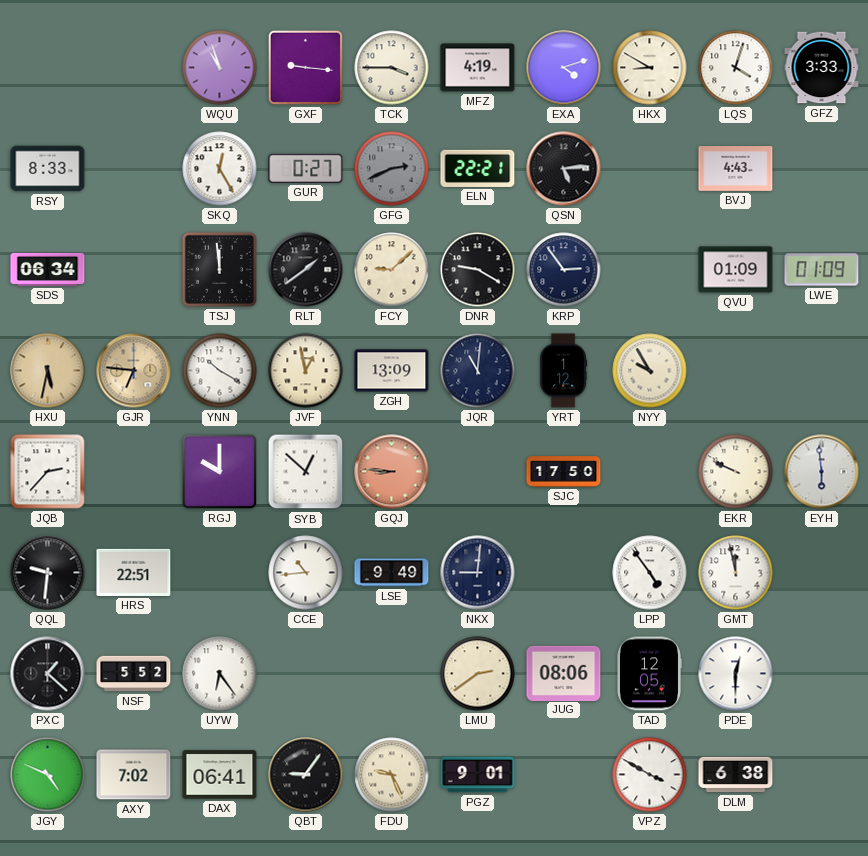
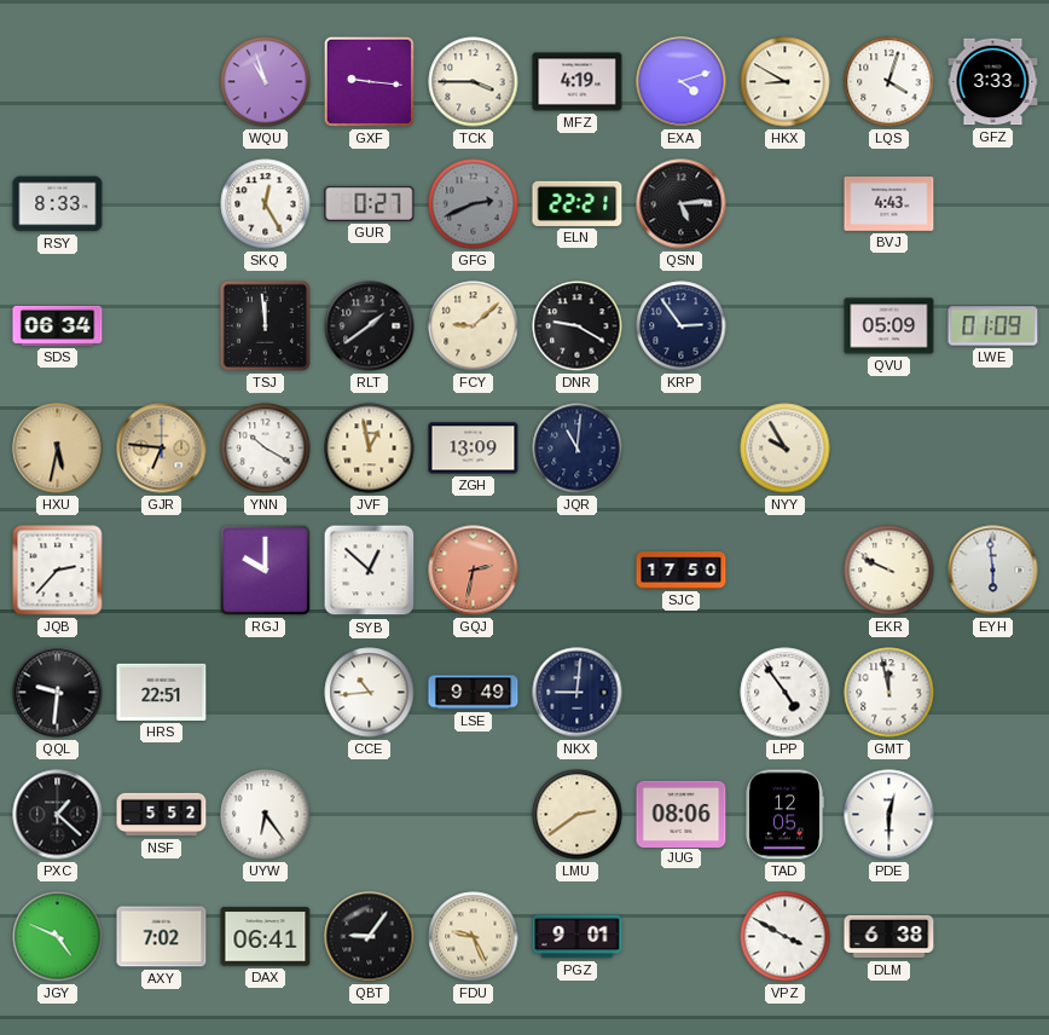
QVU: 01:09 -> 05:09
YRT: 1:12 -> none
GQJ: 8:46 -> 2:32
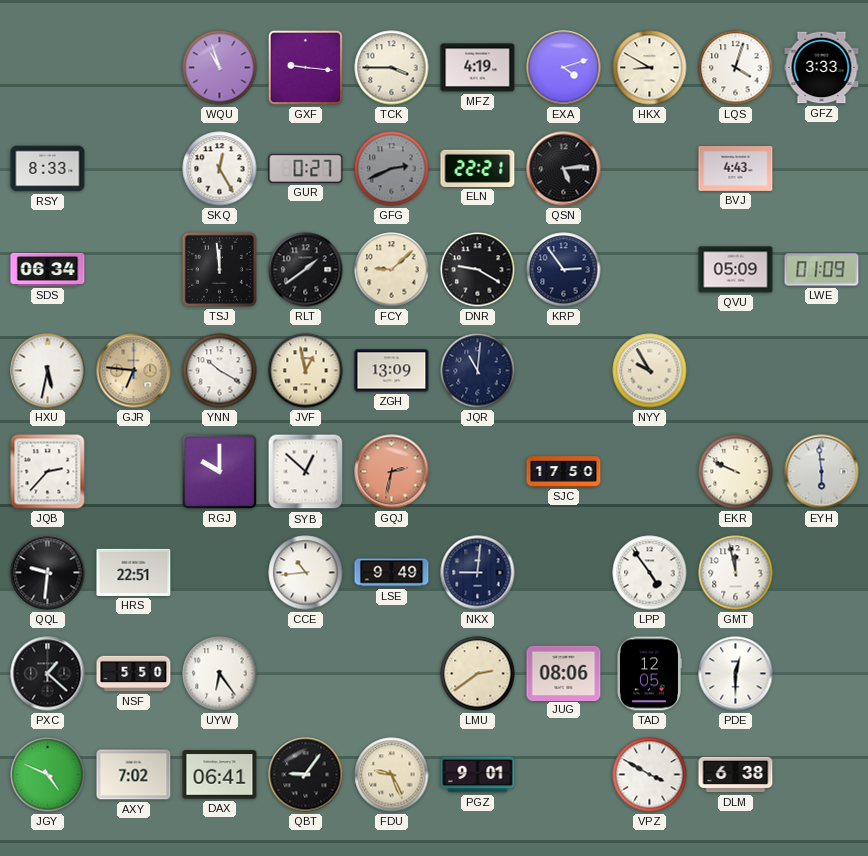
HXU dial: champagne -> white
NSF: 5:52 -> 5:50
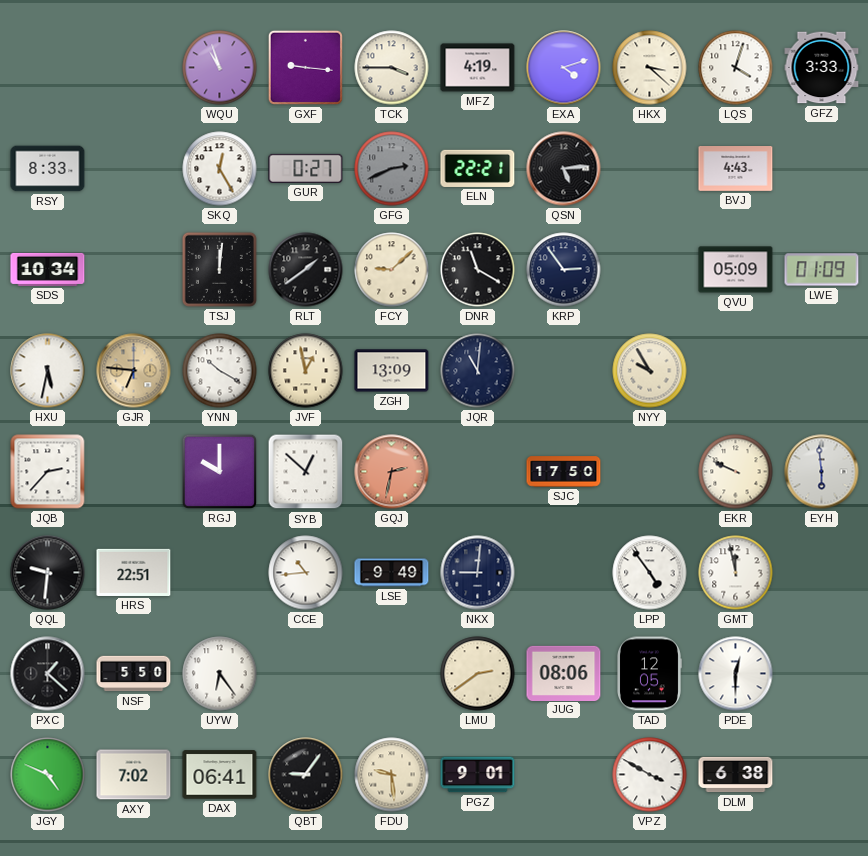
HKX: 8:50 -> 3:22
SDS: 06:34 -> 10:34
TSJ: 11:59 -> 12:01
DNR: 9:20 -> 11:20
FDU: 9:26 -> 9:29
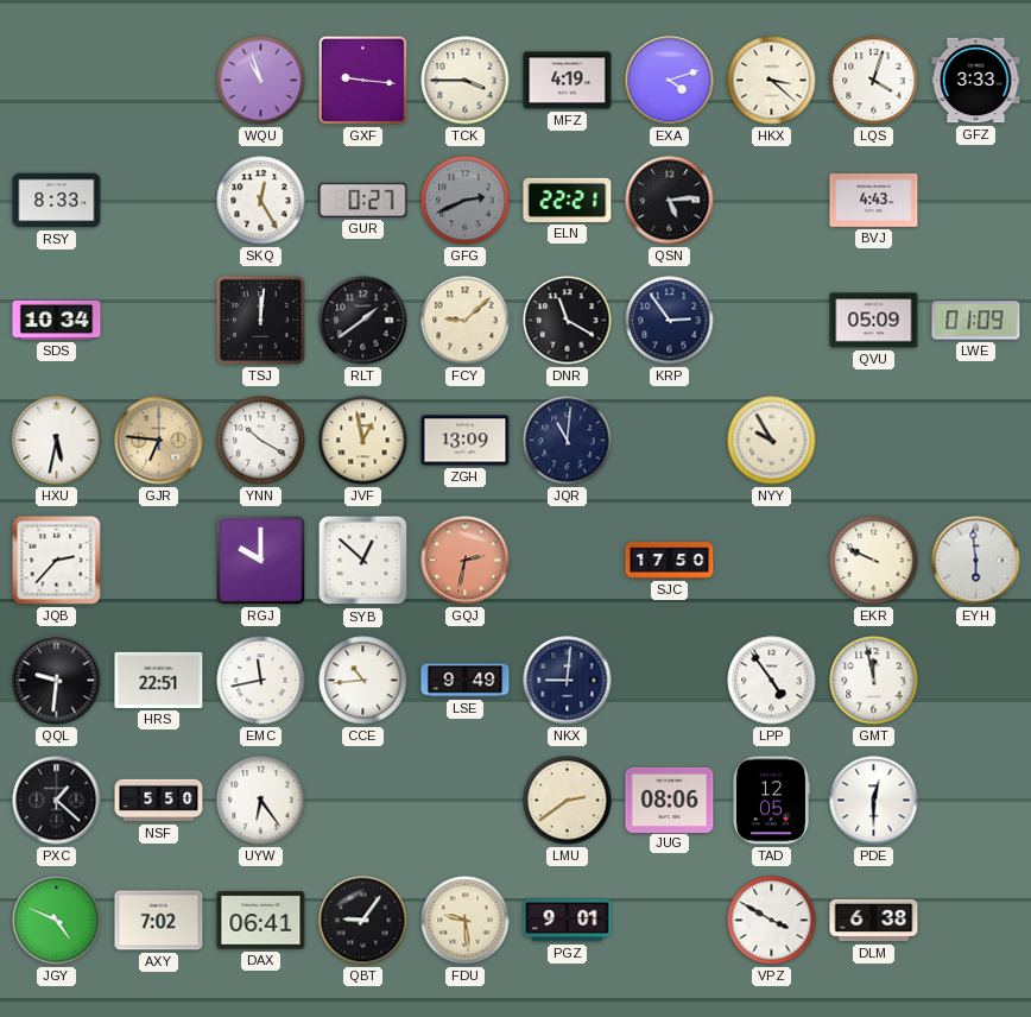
EMC: none -> 11:43
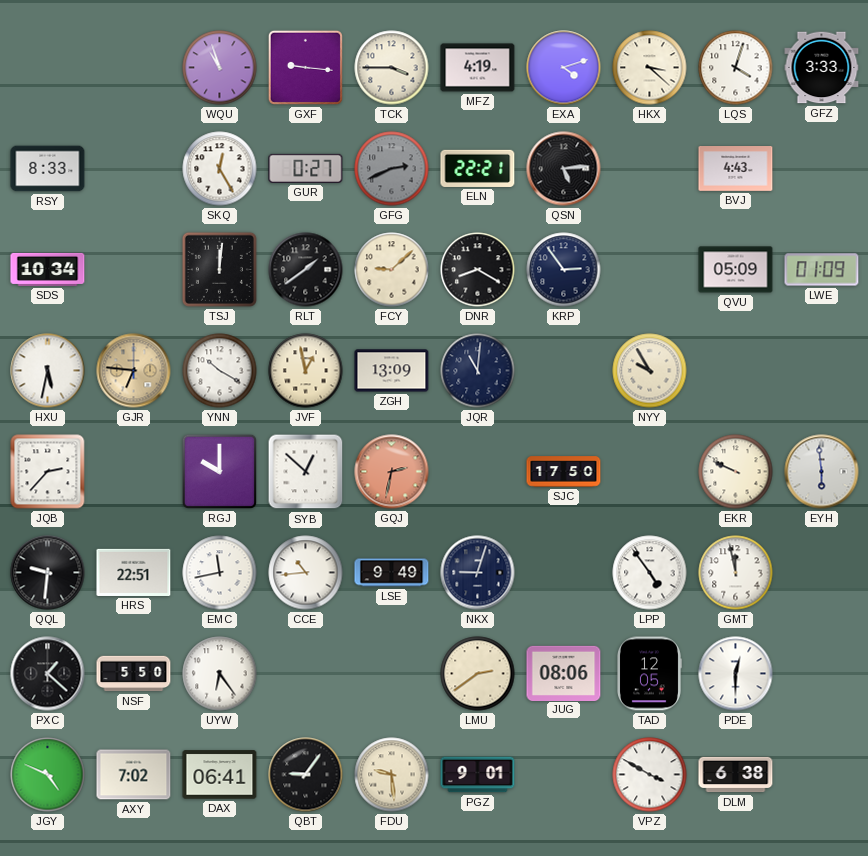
DNR: 11:20 -> 8:20
NKX: 9:01 -> 9:03
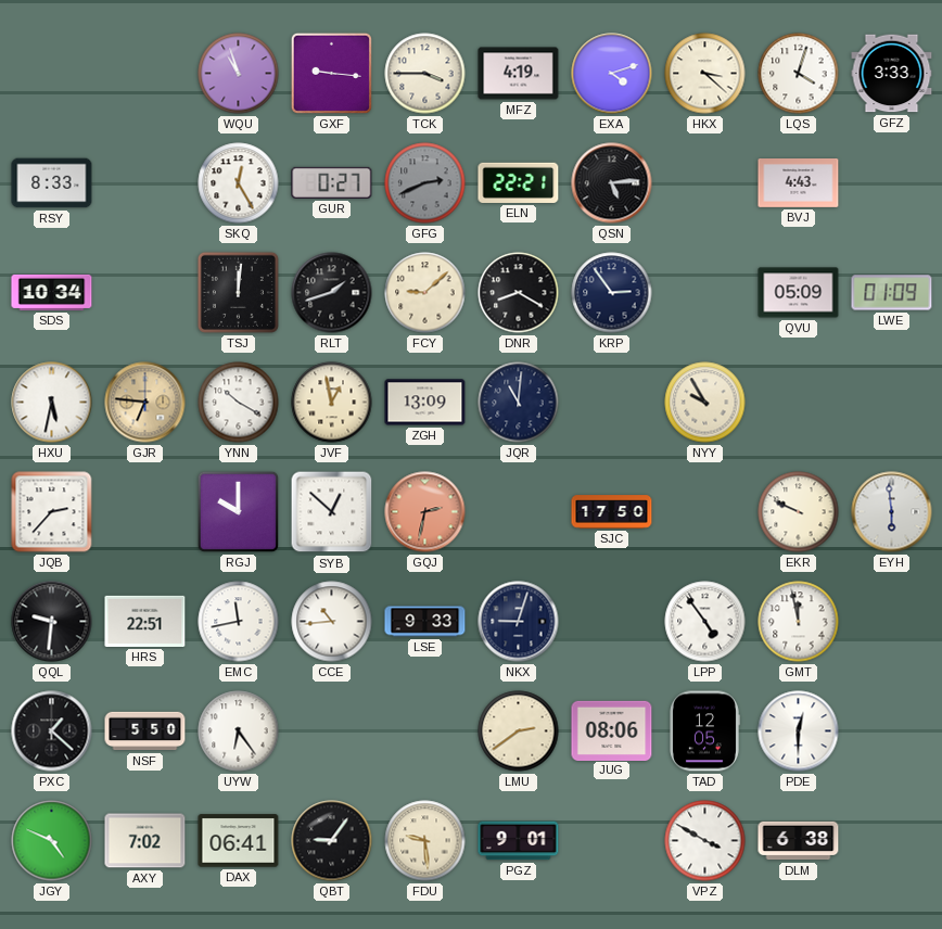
RLT: 1:39 -> 1:42
LSE: 9:49 -> 9:33
